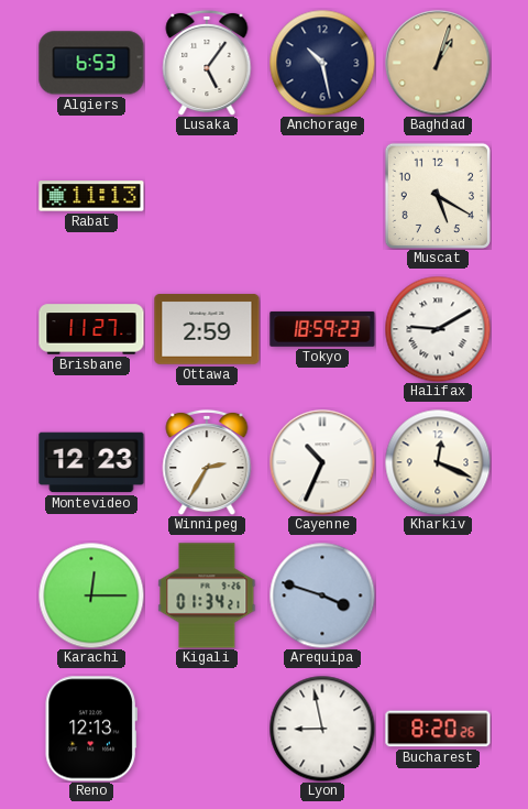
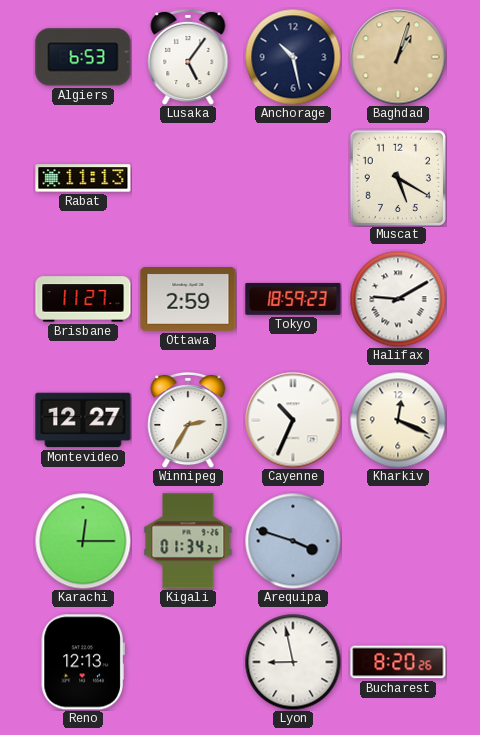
Montevideo: 12:23 -> 12:27
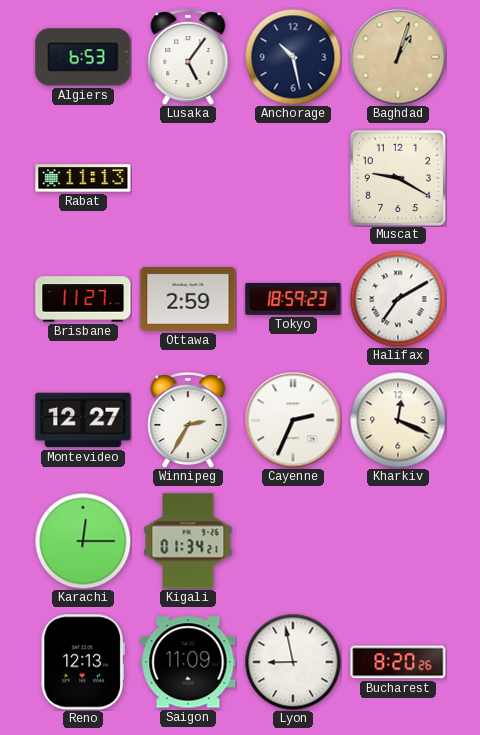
Muscat: 5:20 -> 9:20
Halifax: 9:10 -> 7:10
Cayenne: 10:34 -> 2:34
Arequipa: 3:48 -> none
Saigon: none -> 11:09
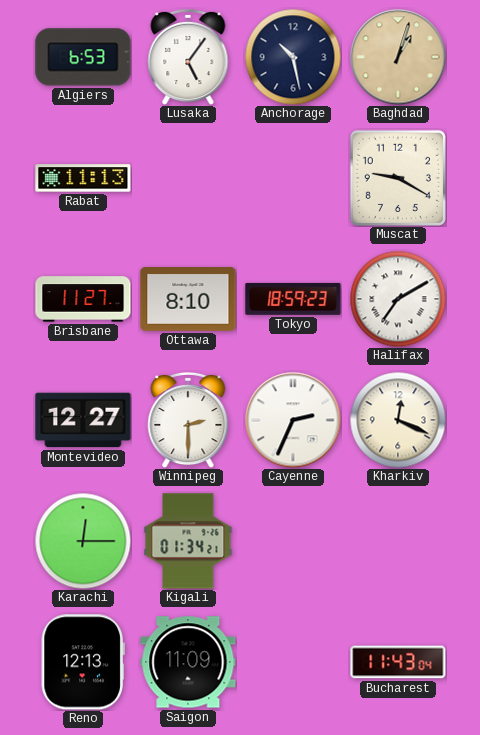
Ottawa: 2:59 -> 8:10
Winnipeg: 2:35 -> 2:30
Lyon: 8:58 -> none
Bucharest: 8:20 -> 11:43
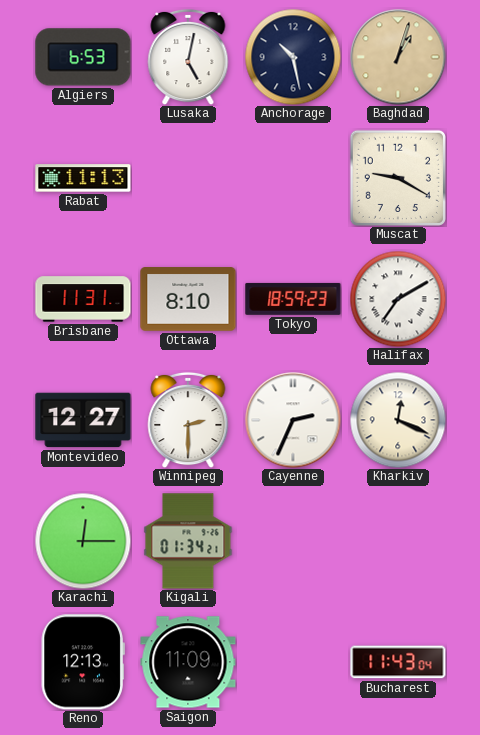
Lusaka: 5:06 -> 5:02
Brisbane: 11:27 -> 11:31
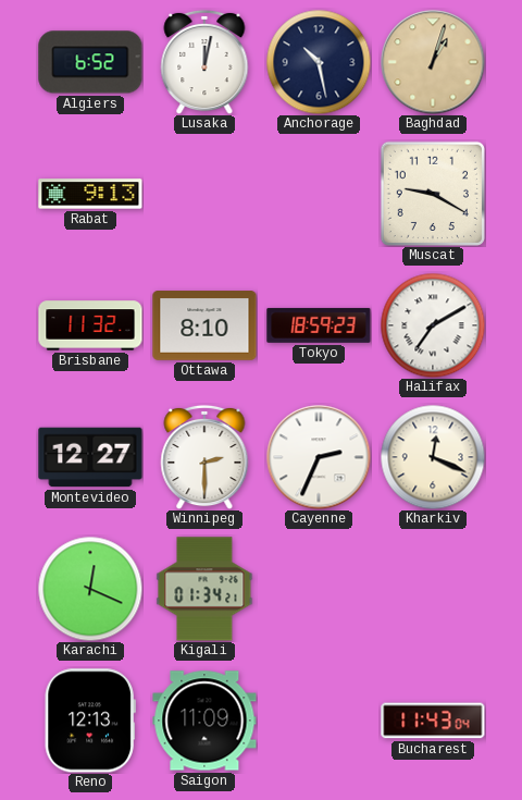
Algiers: 6:53 -> 6:52
Lusaka: 5:02 -> 12:02
Rabat: 11:13 -> 9:13
Brisbane: 11:31 -> 11:32
Karachi: 12:15 -> 12:19
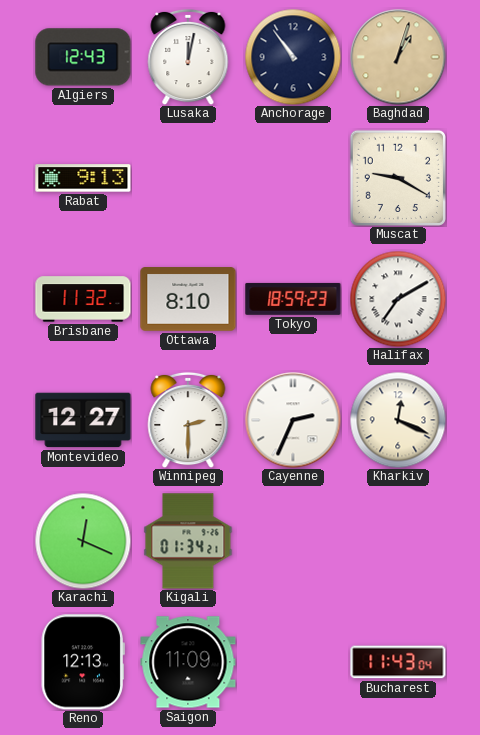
Algiers: 6:52 -> 12:43
Anchorage: 10:28 -> 10:54
